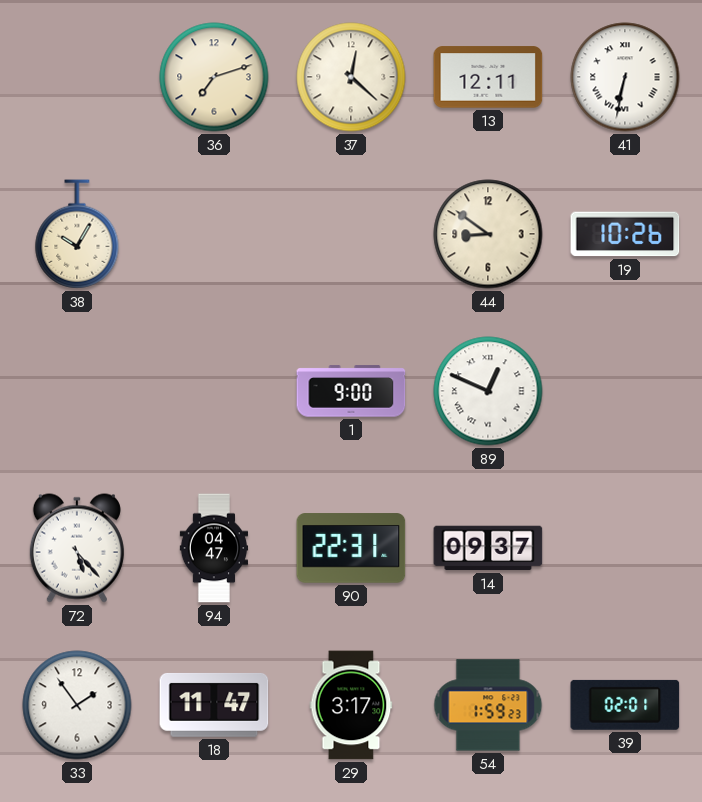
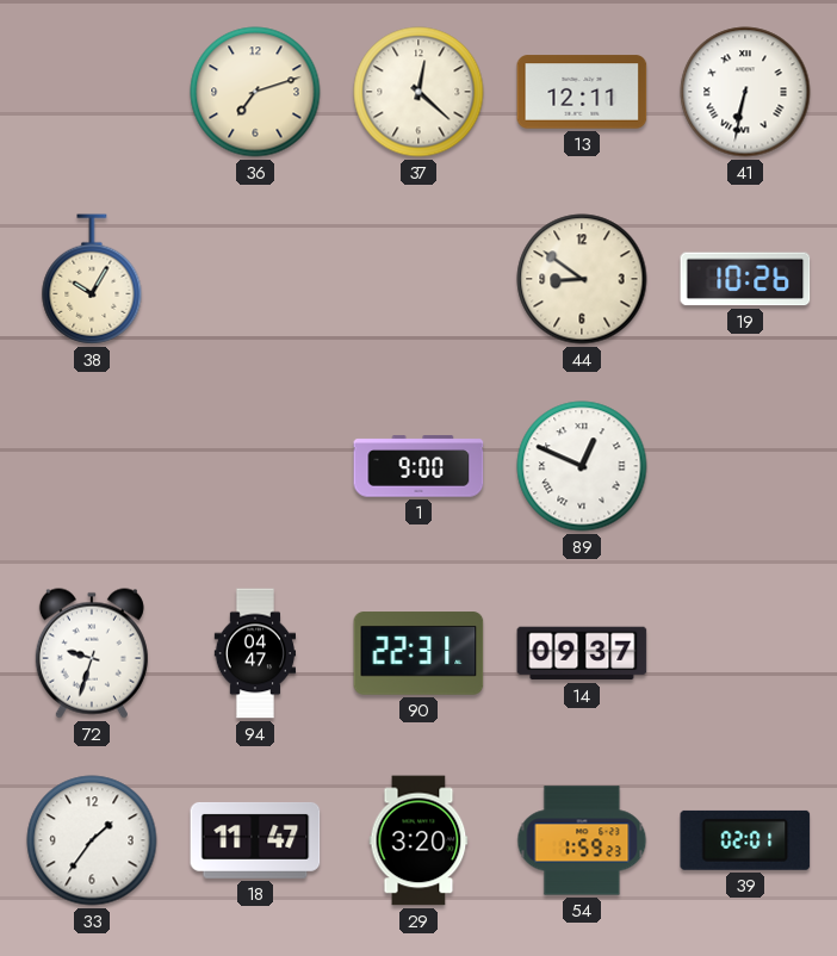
72: 5:23 -> 9:33
33: 1:54 -> 1:36
29: 3:17 -> 3:20
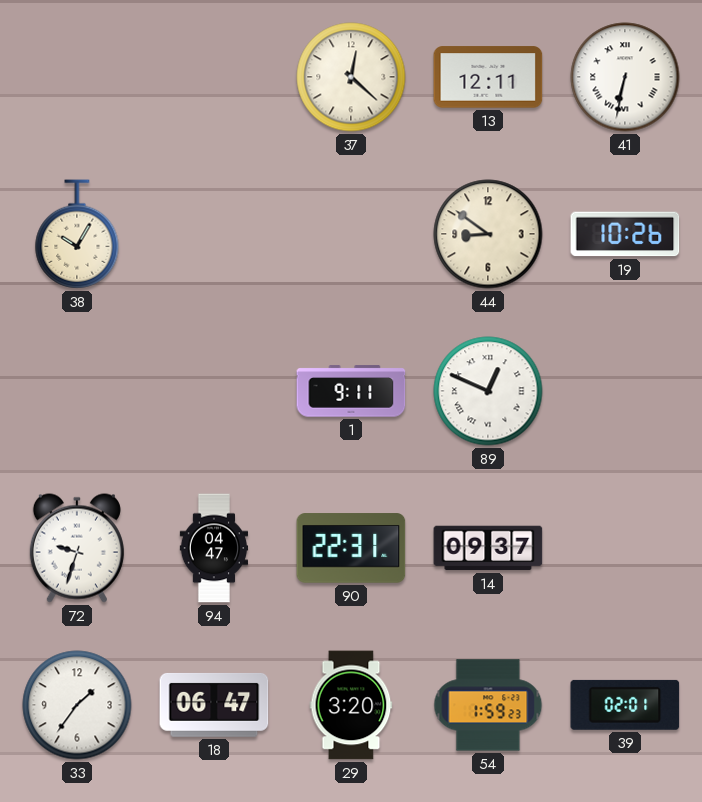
36: 7:12 -> none
1: 9:00 -> 9:11
18: 11:47 -> 06:47
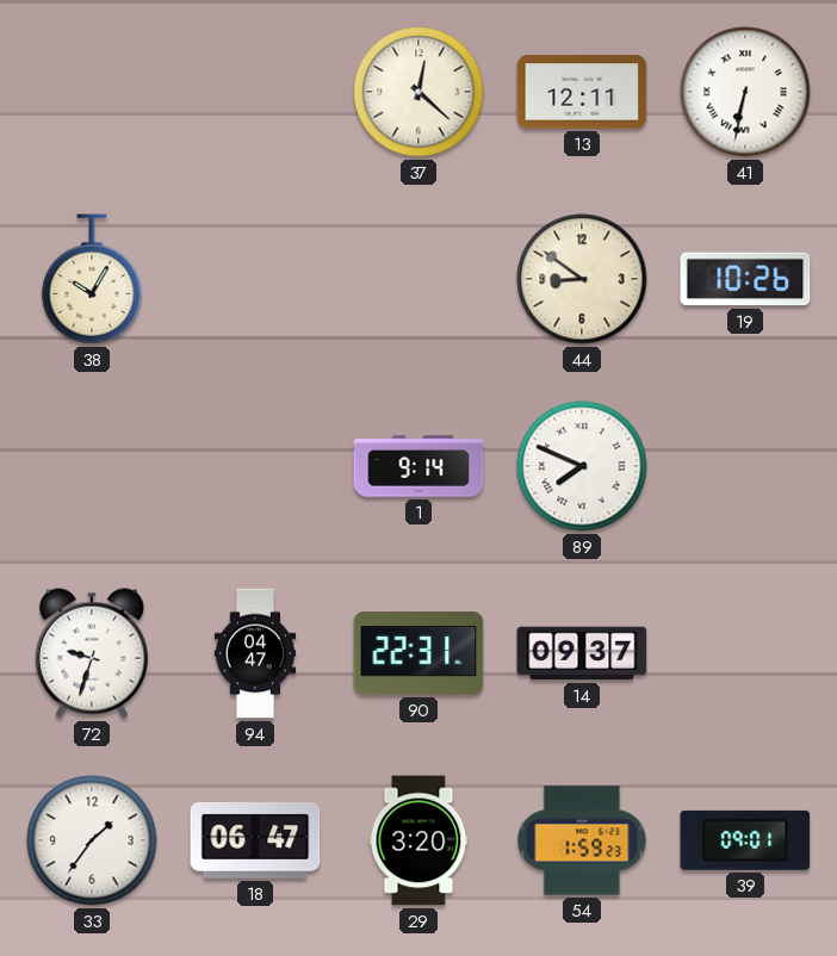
1: 9:11 -> 9:14
89: 12:49 -> 7:49
39: 02:01 -> 09:01
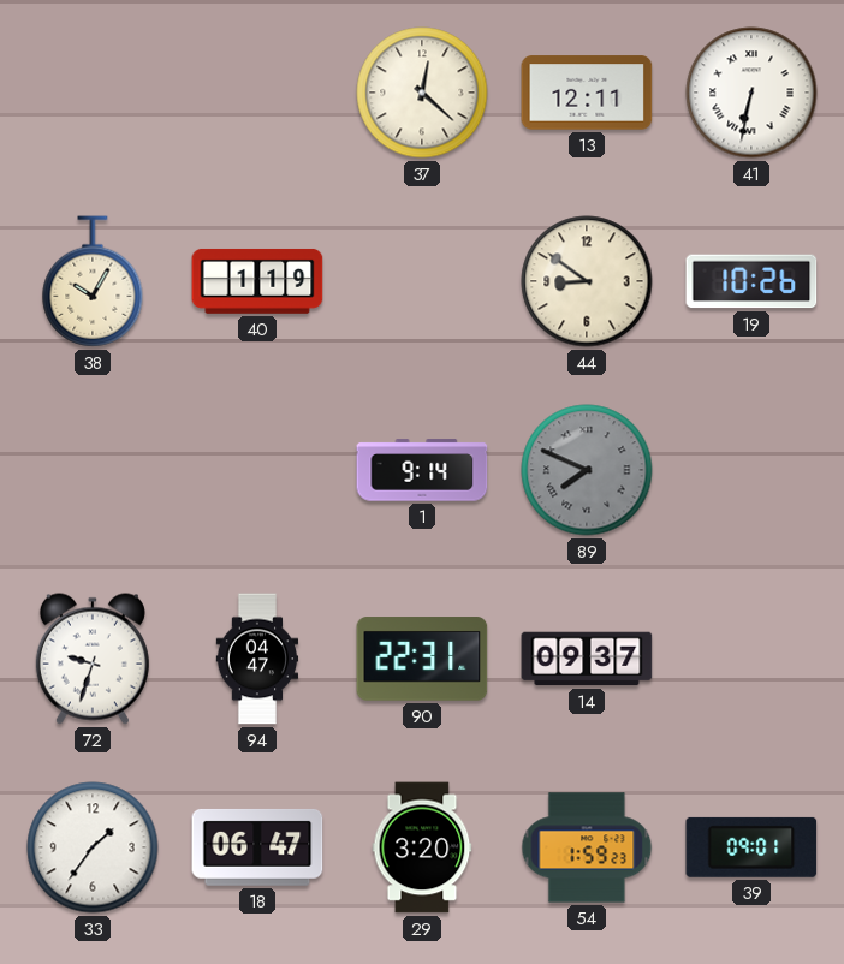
40: none -> 1:19
89 dial: white -> grey
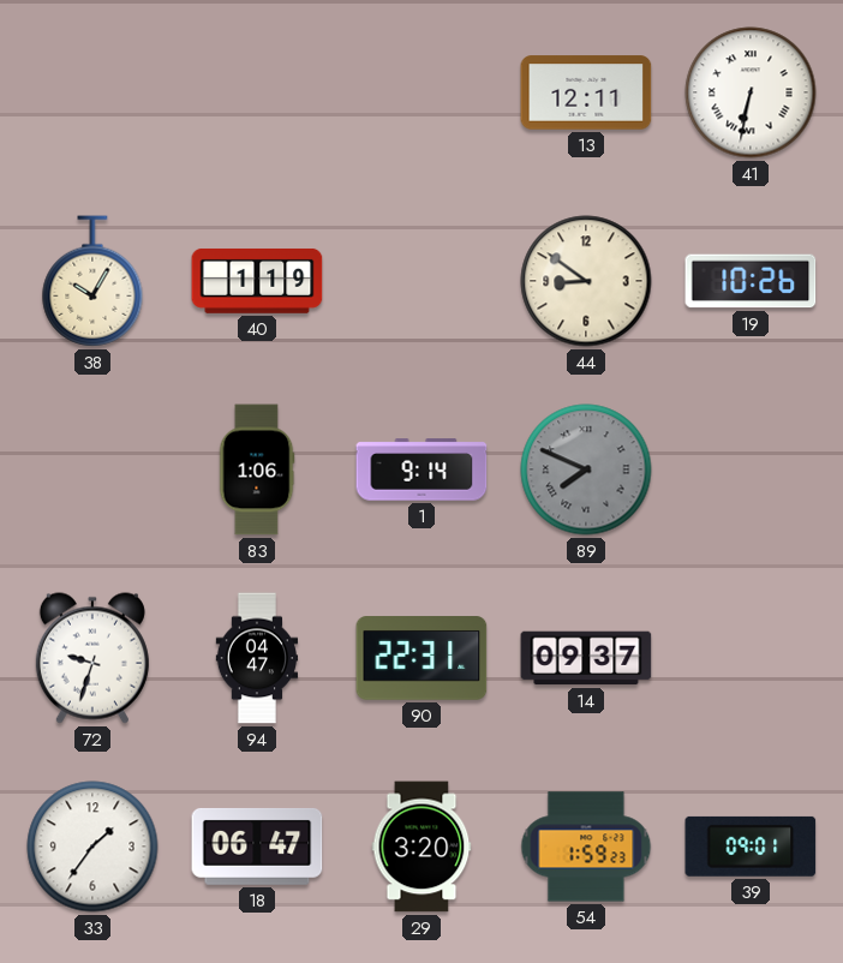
37: 12:22 -> none
83: none -> 1:06
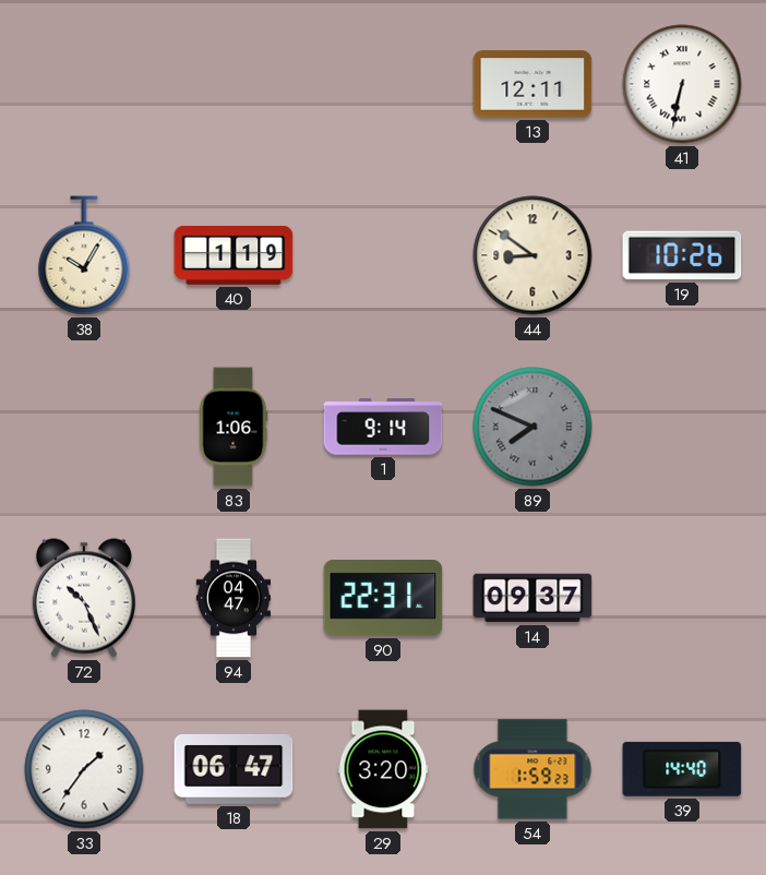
72: 9:33 -> 10:26
39: 09:01 -> 14:40
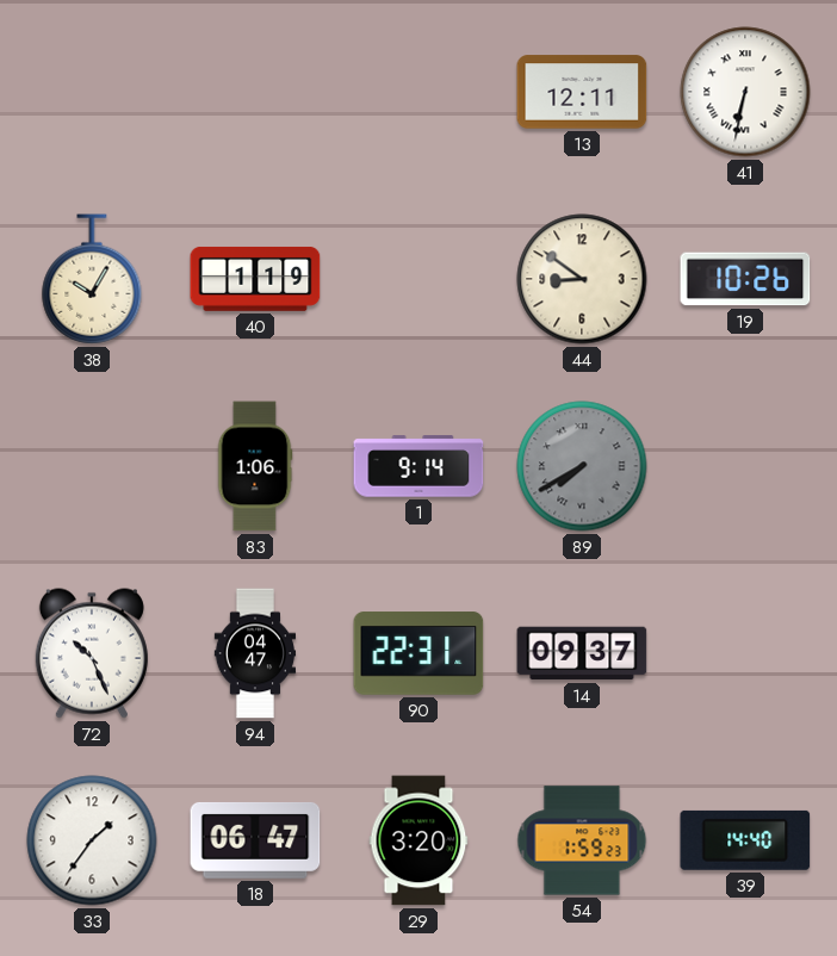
89: 7:49 -> 7:40
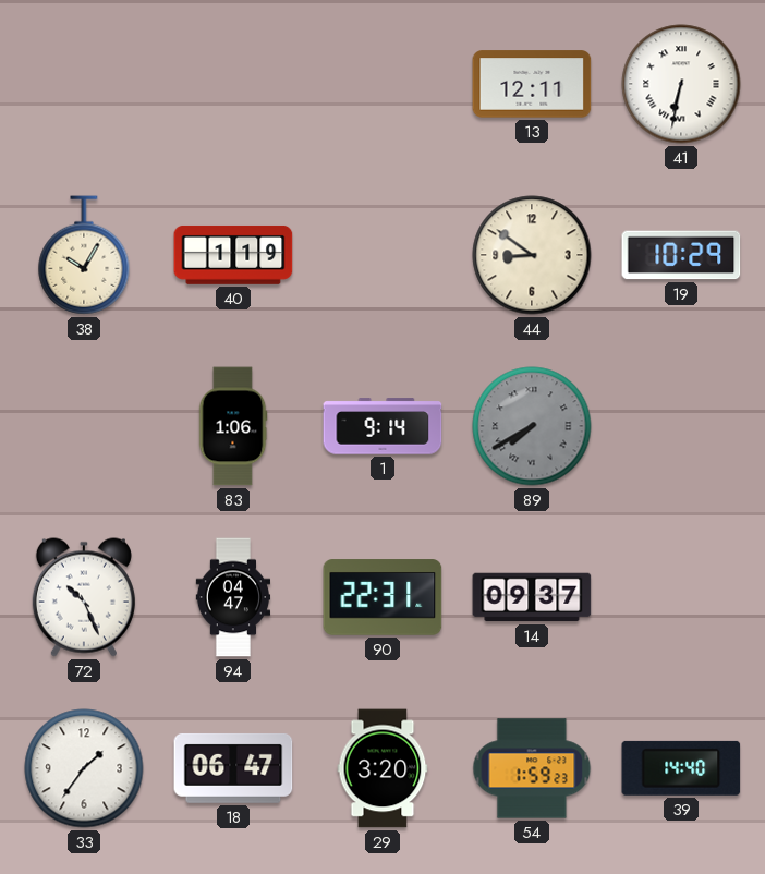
19: 10:26 -> 10:29
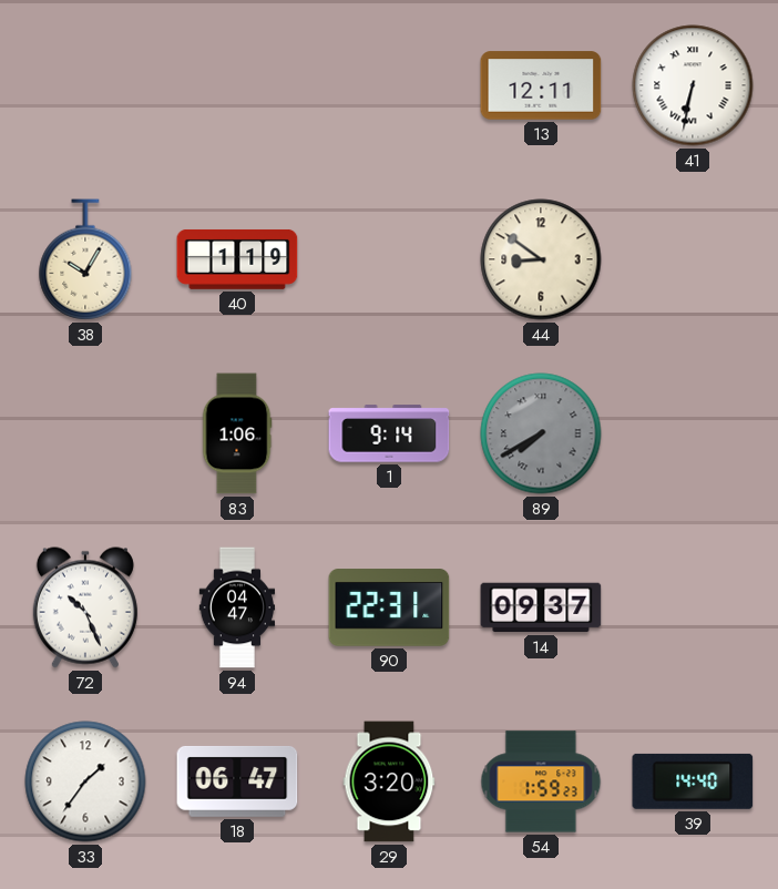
19: 10:29 -> none
